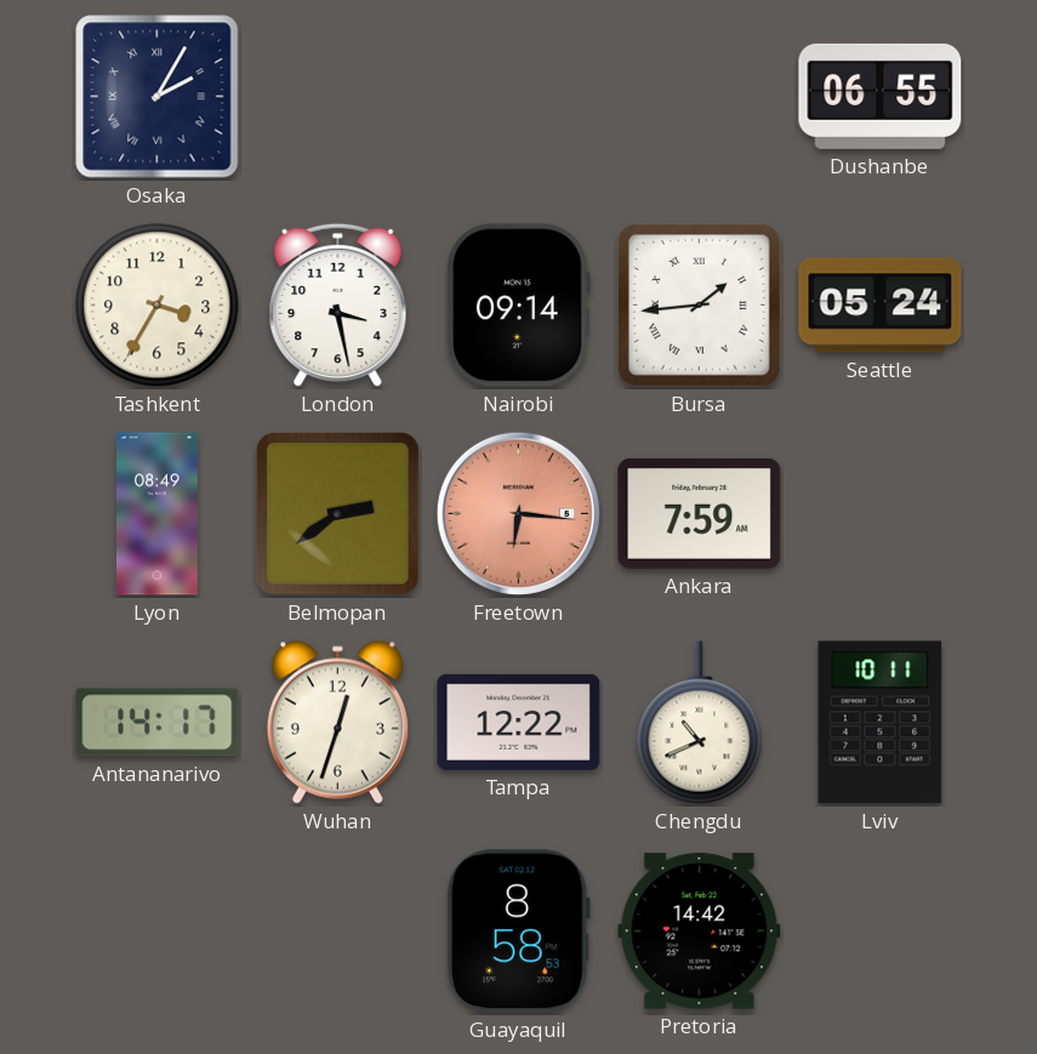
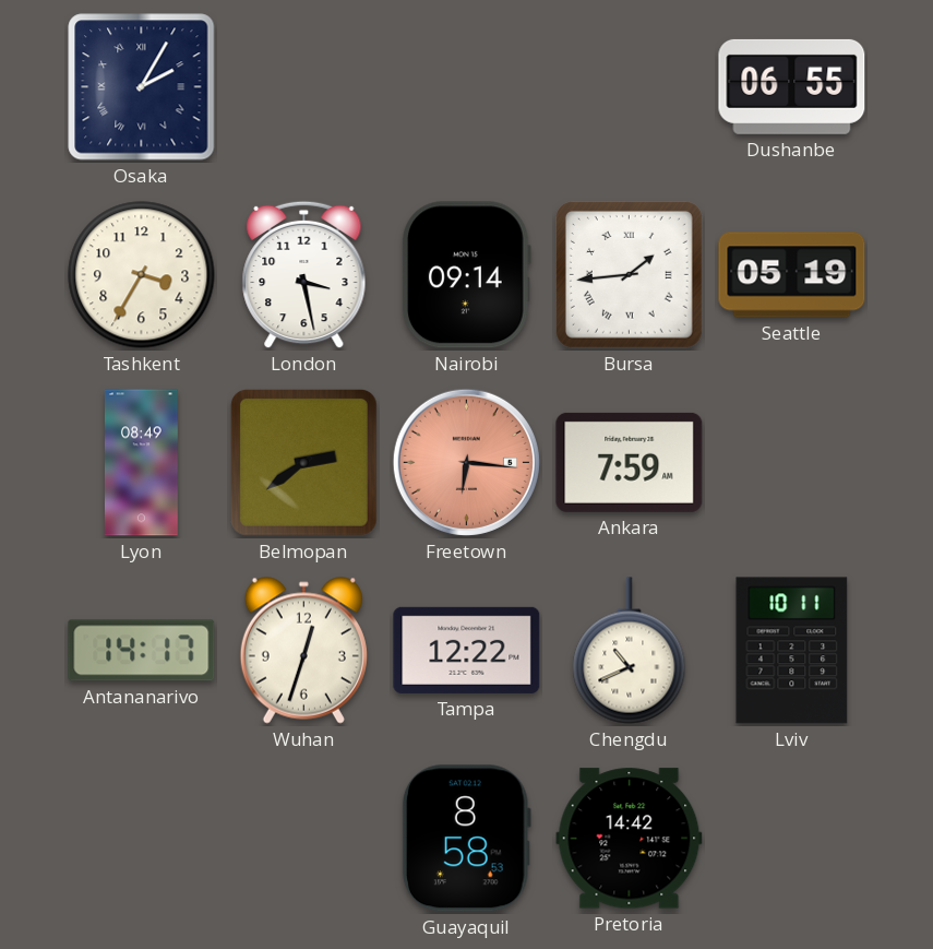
Seattle: 05:24 -> 05:19
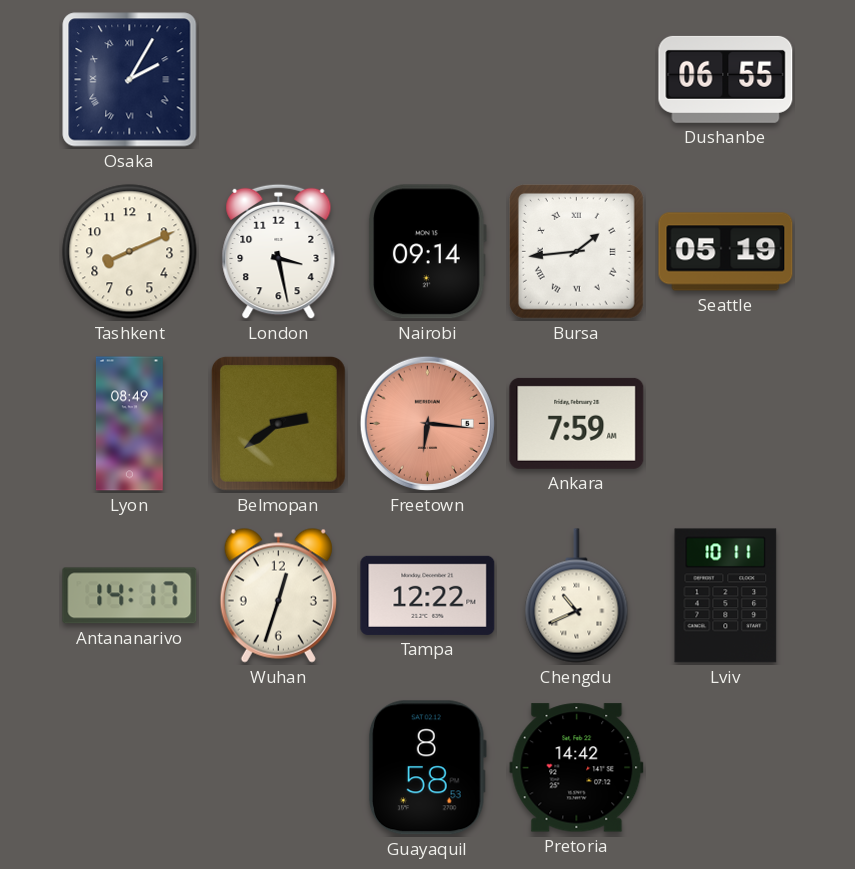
Tashkent: 3:35 -> 8:11
